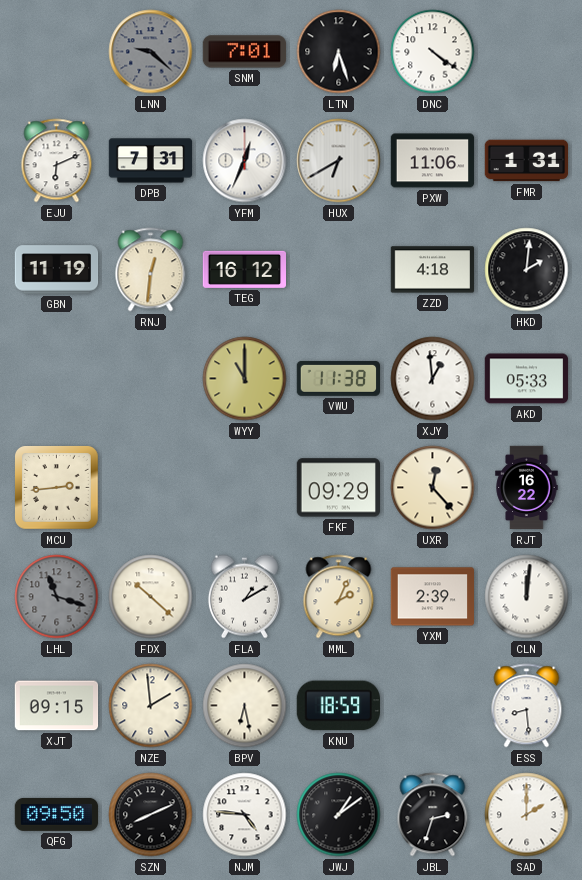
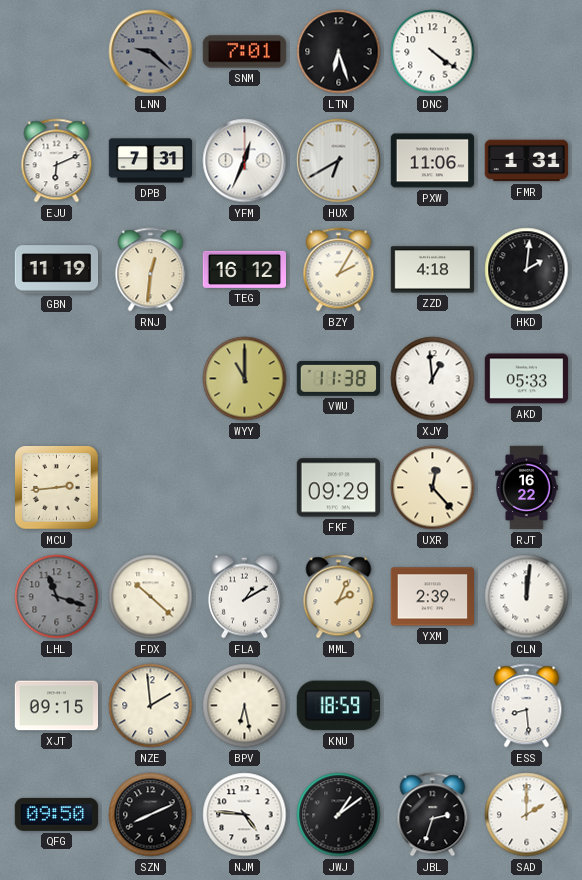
BZY: none -> 2:05
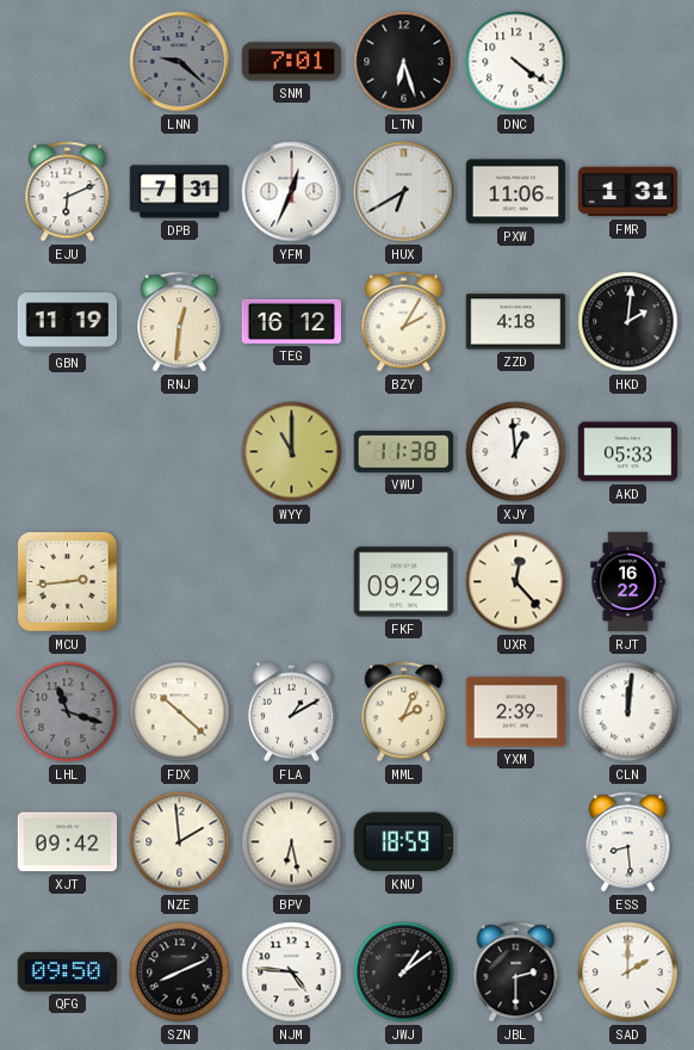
XJT: 09:15 -> 09:42
JBL: 2:33 -> 2:30
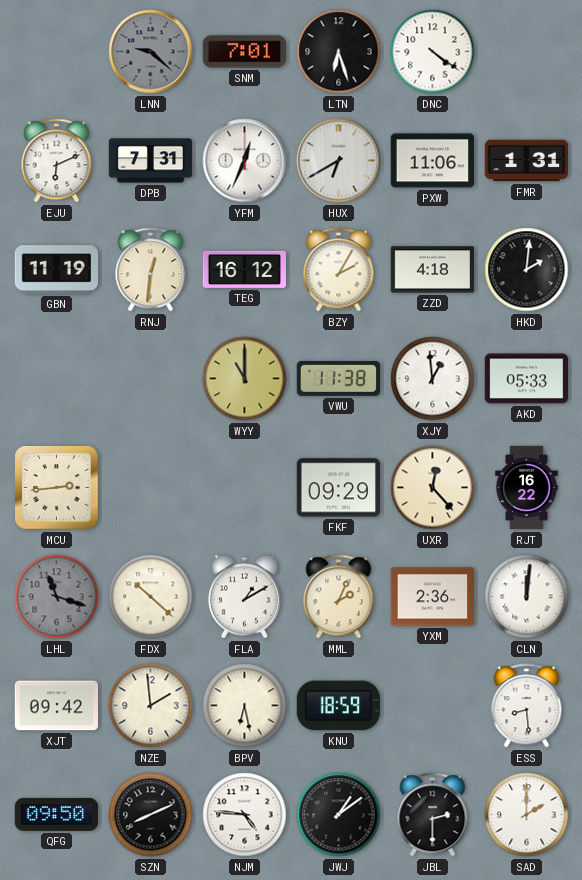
YXM: 2:39 -> 2:36
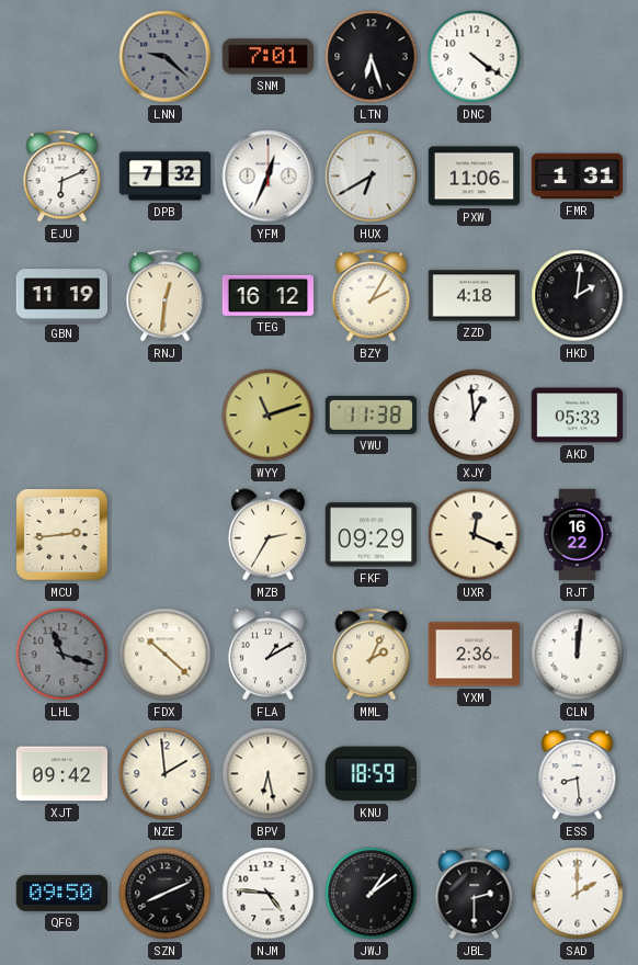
DPB: 7:31 -> 7:32
WYY: 11:00 -> 11:12
MZB: none -> 2:35
UXR: 12:23 -> 12:19
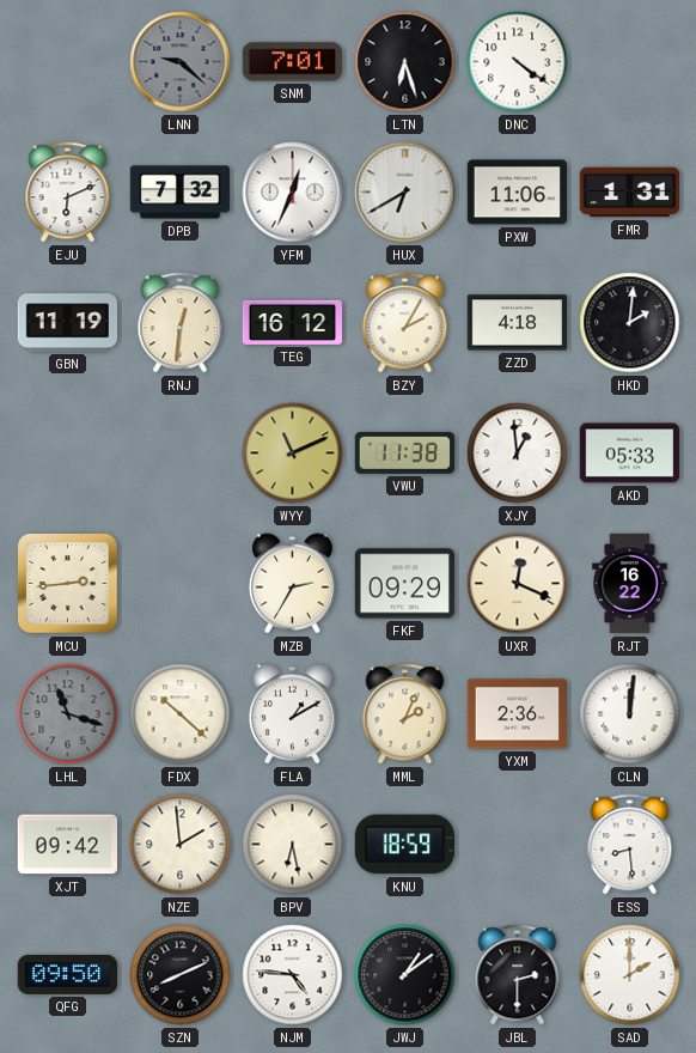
WYY: 11:12 -> 11:11
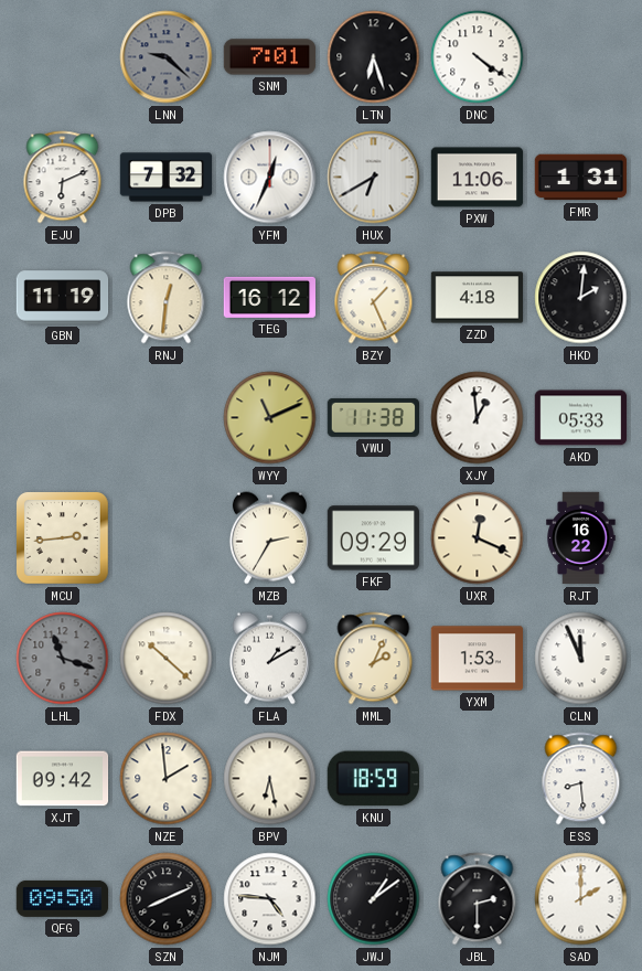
BZY: 2:05 -> 1:26
YXM: 2:36 -> 1:53
CLN: 12:01 -> 11:56
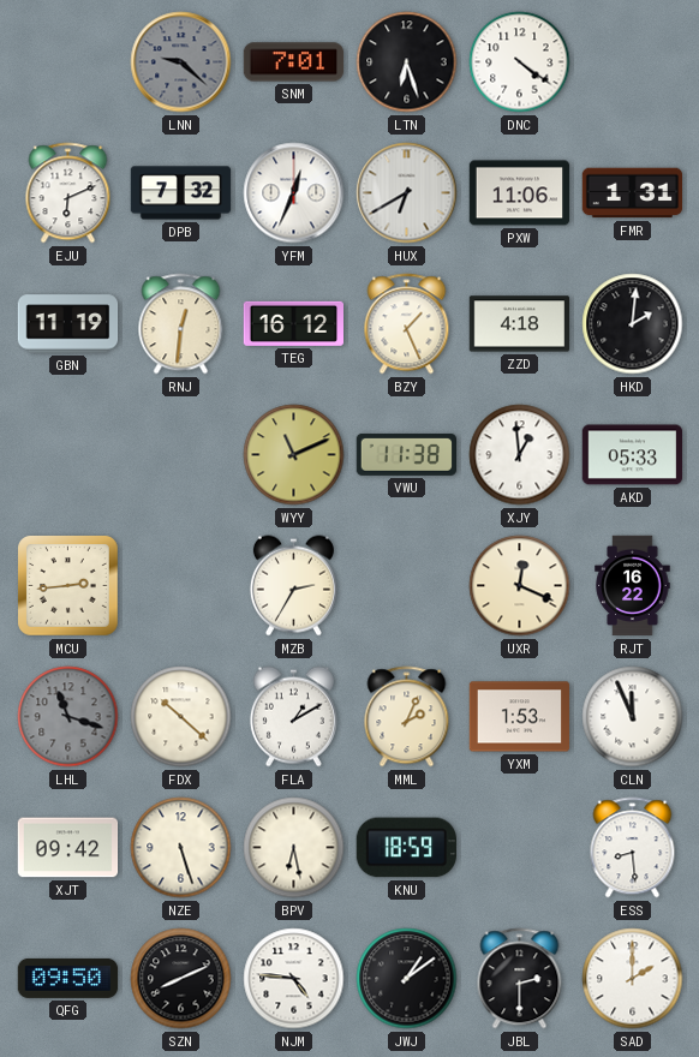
FKF: 09:29 -> none
NZE: 1:59 -> 5:27
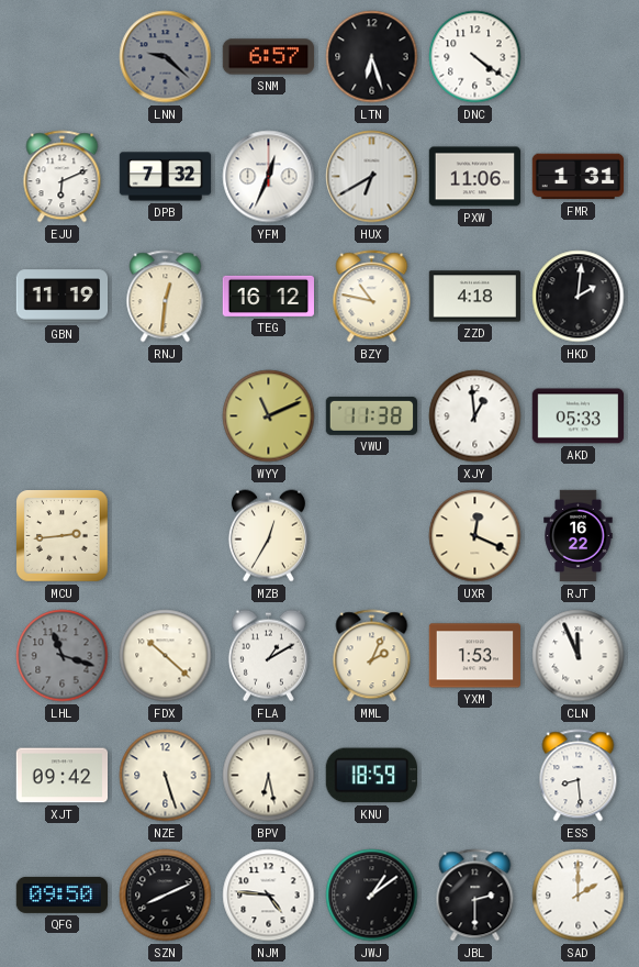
SNM: 7:01 -> 6:57
BZY: 1:26 -> 10:47
MZB: 2:35 -> 12:35
